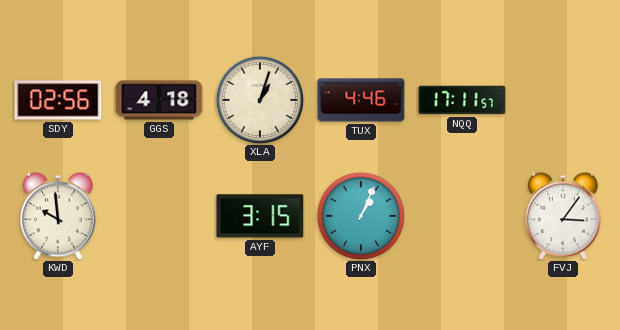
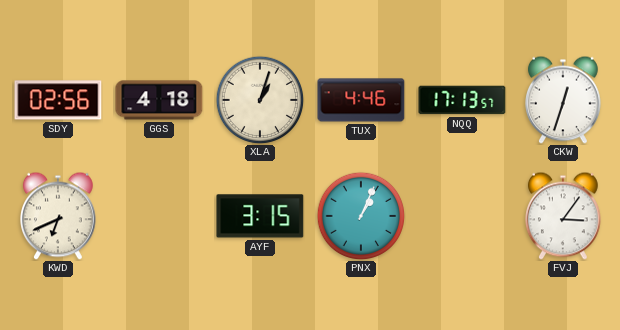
NQQ: 17:11 -> 17:13
CKW: none -> 12:33
KWD: 9:59 -> 6:41
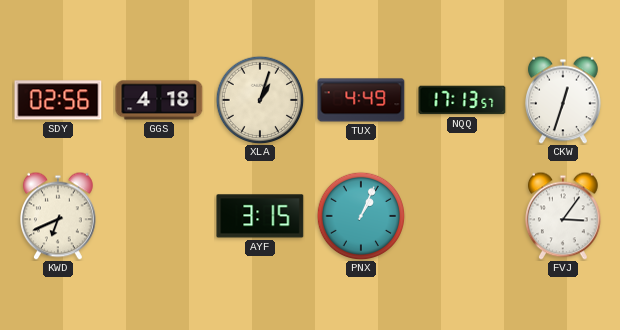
TUX: 4:46 -> 4:49
